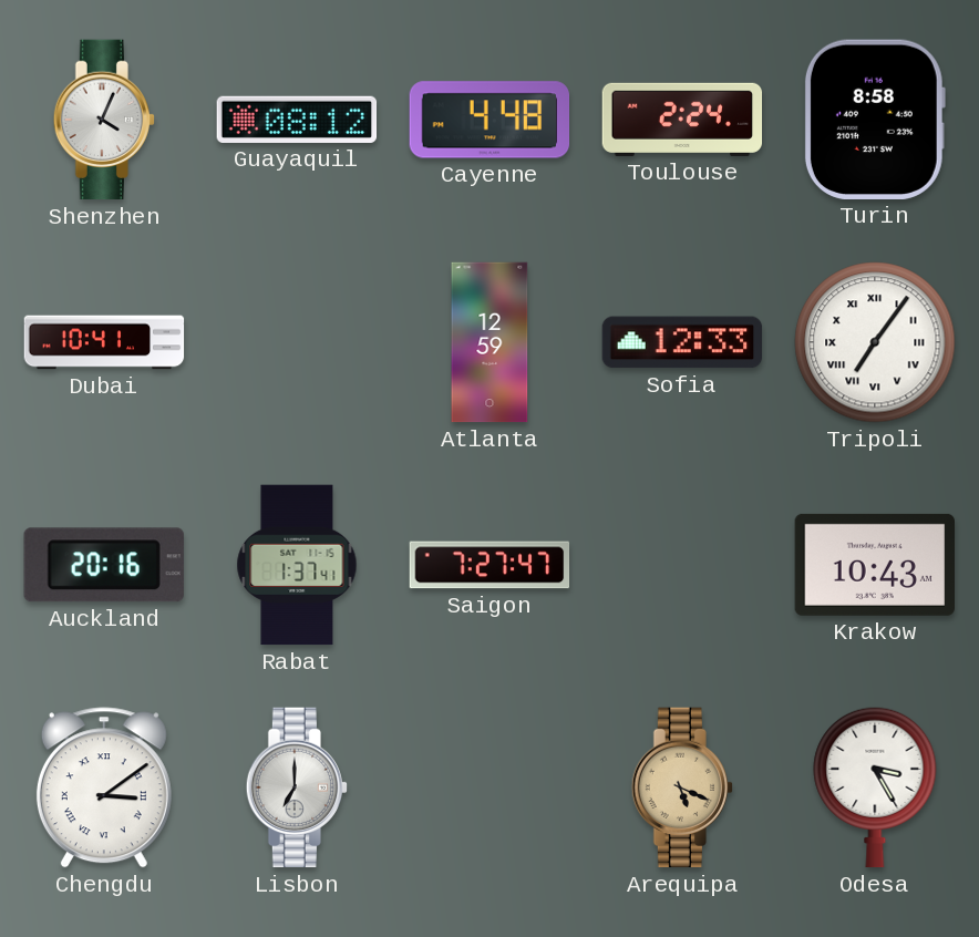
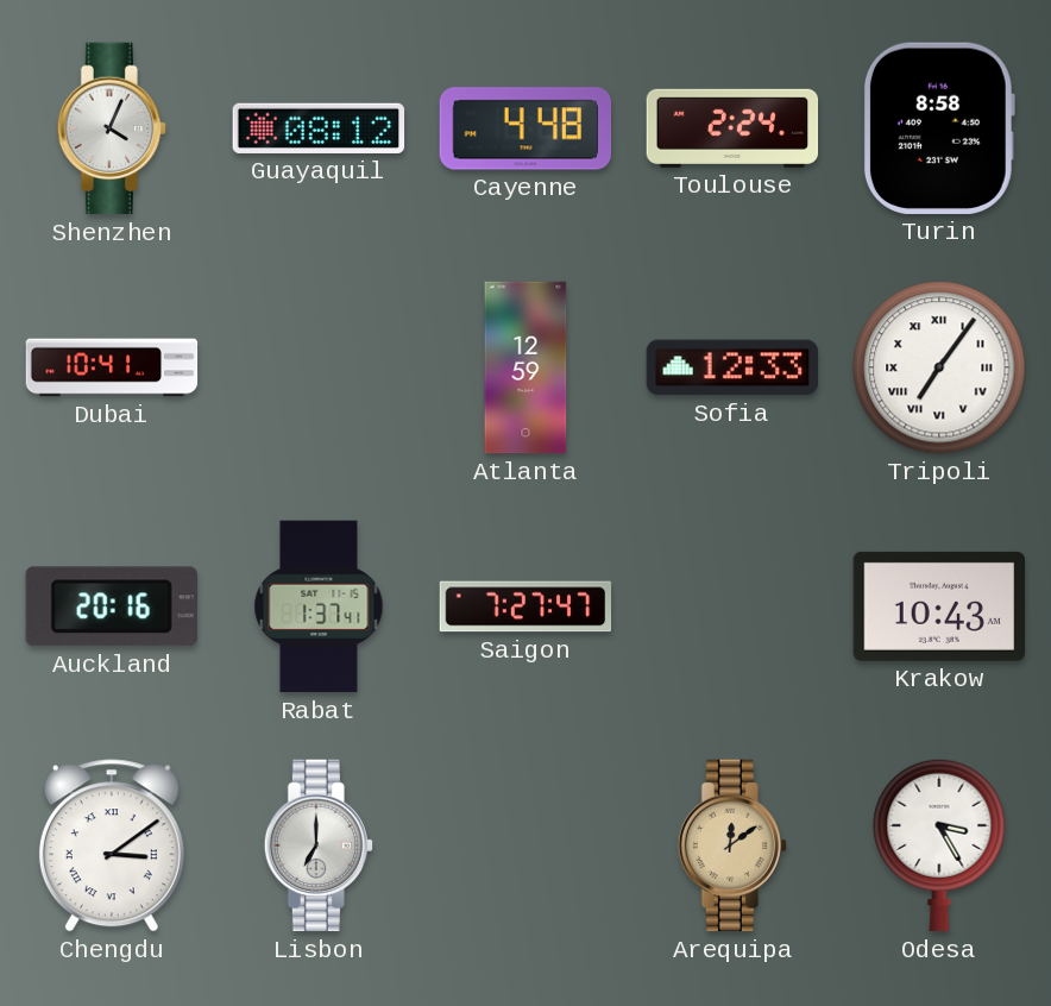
Arequipa: 5:19 -> 12:09
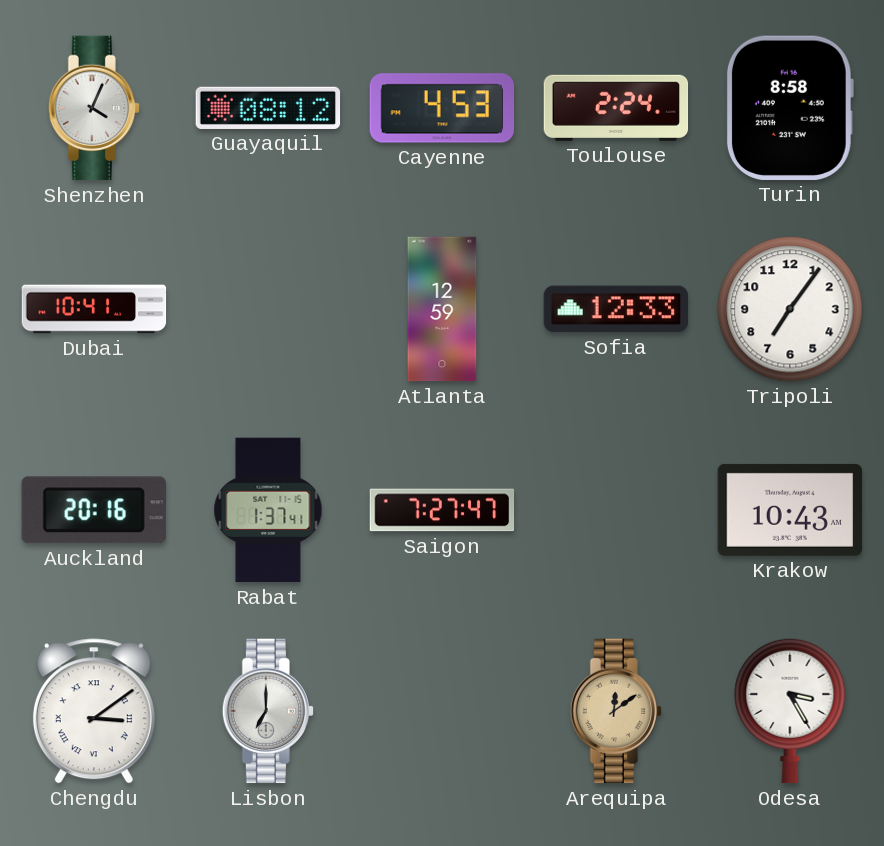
Cayenne: 4:48 -> 4:53
Tripoli numerals: Roman -> Arabic
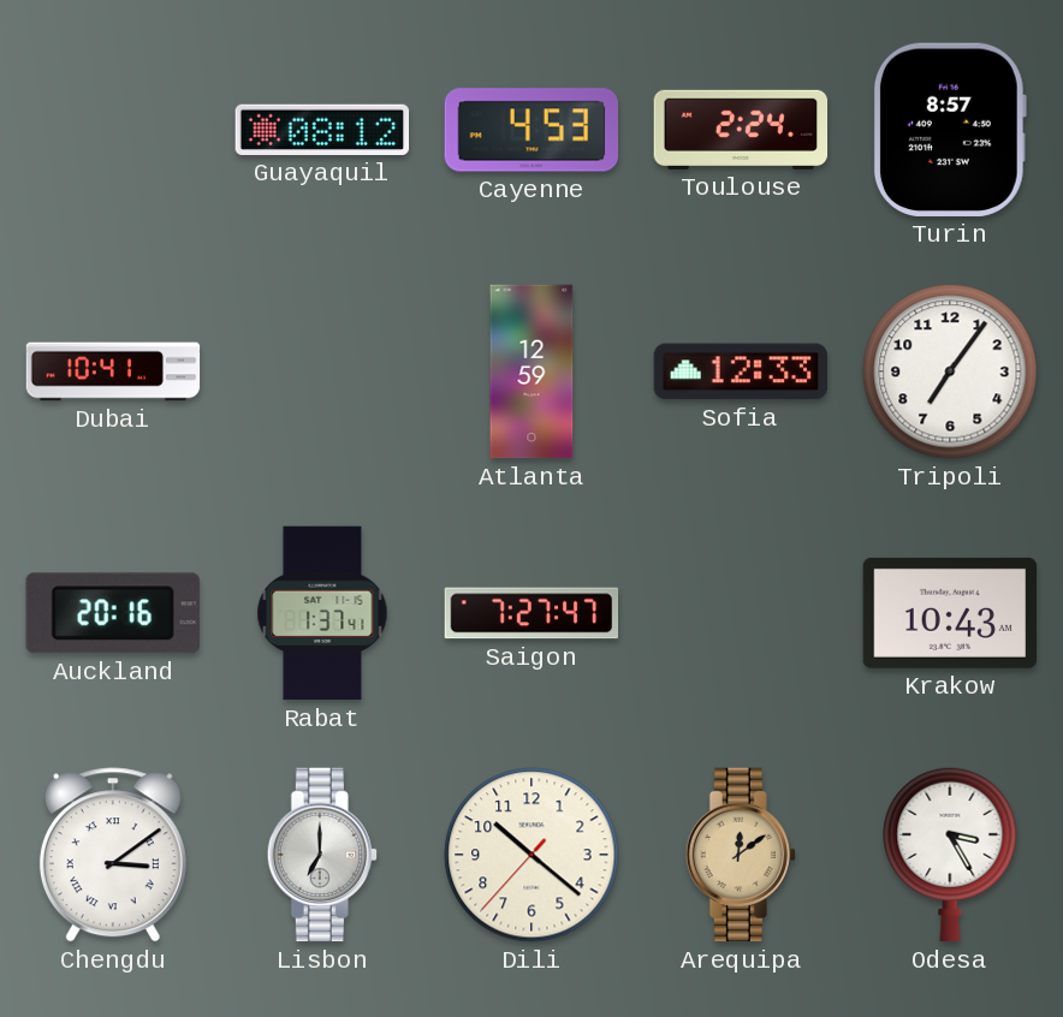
Shenzhen: 4:04 -> none
Turin: 8:58 -> 8:57
Dili: none -> 10:21
